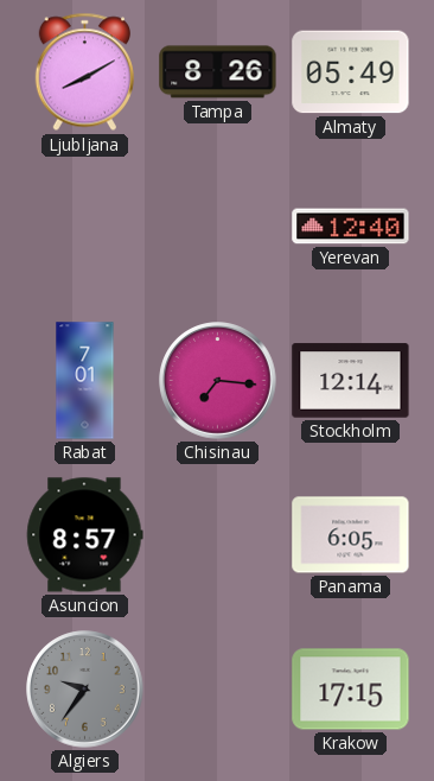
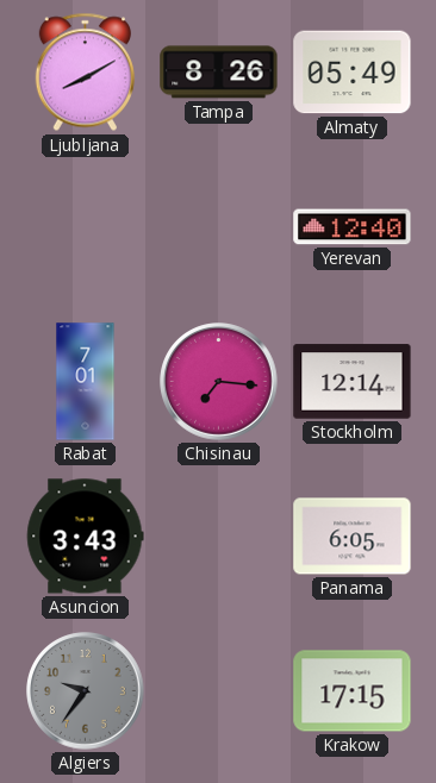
Asuncion: 8:57 -> 3:43
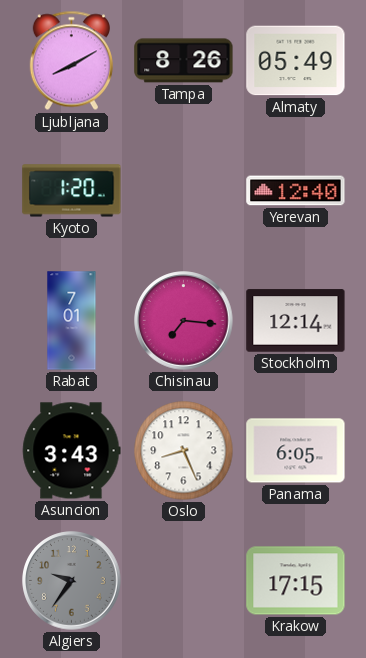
Kyoto: none -> 1:20
Oslo: none -> 8:26
